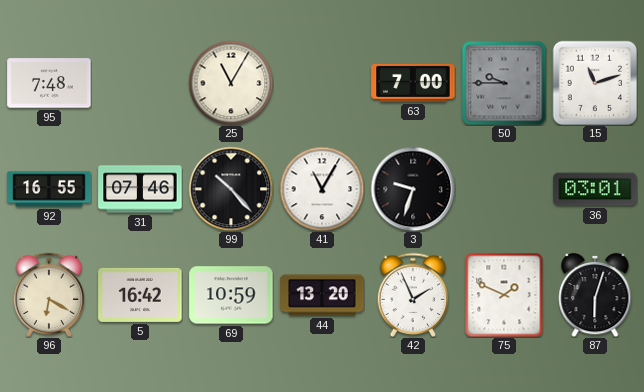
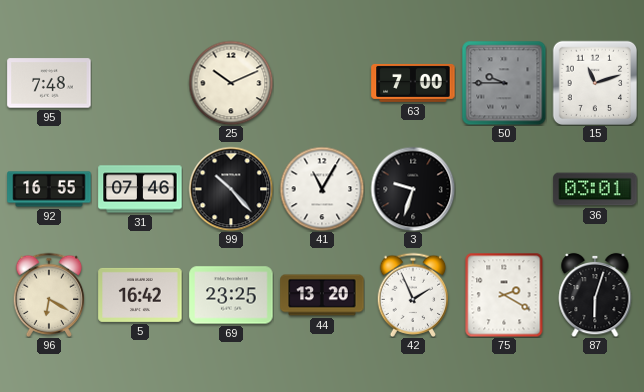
25: 11:05 -> 10:11
69: 10:59 -> 23:25
75: 1:49 -> 2:20
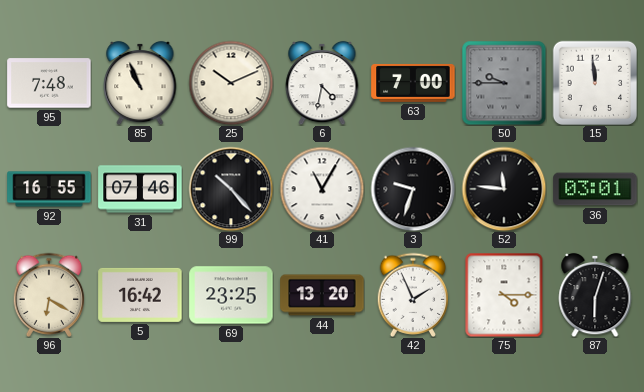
85: none -> 10:56
6: none -> 4:32
15: 11:12 -> 11:59
52: none -> 11:46
75: 2:20 -> 4:15
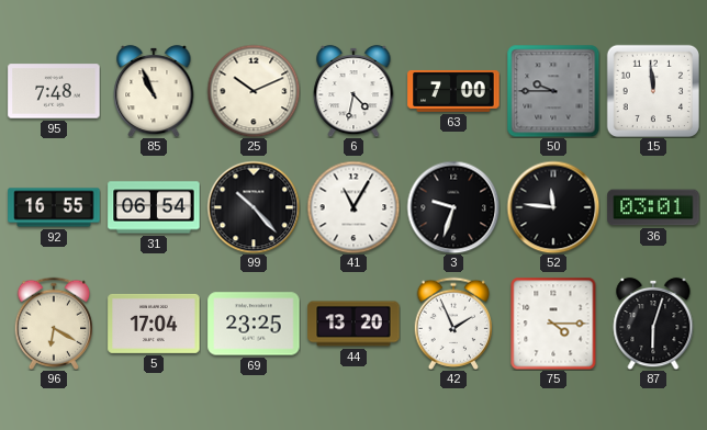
31: 07:46 -> 06:54
5: 16:42 -> 17:04
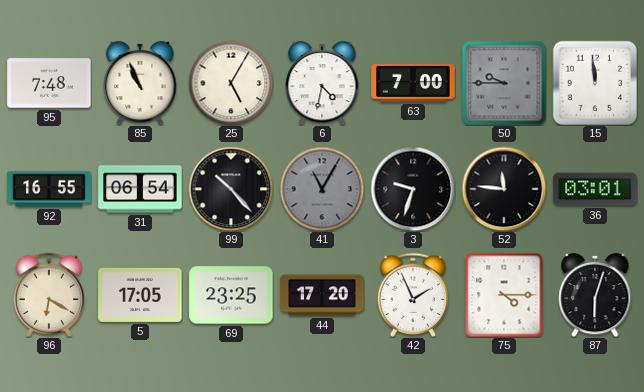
25: 10:11 -> 5:05
41 dial: white -> grey
5: 17:04 -> 17:05
44: 13:20 -> 17:20
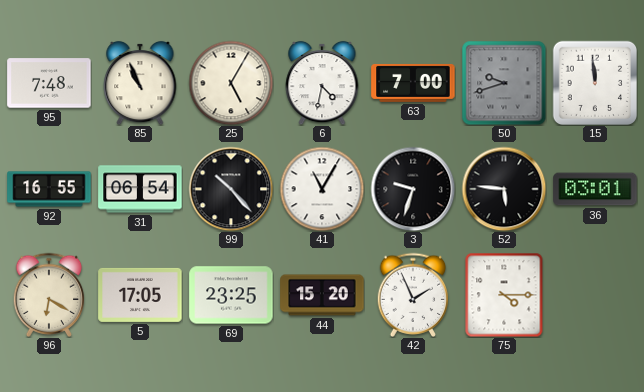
50: 9:45 -> 9:42
41 dial: grey -> white
52: 11:46 -> 5:46
44: 17:20 -> 15:20
87: 6:03 -> none
